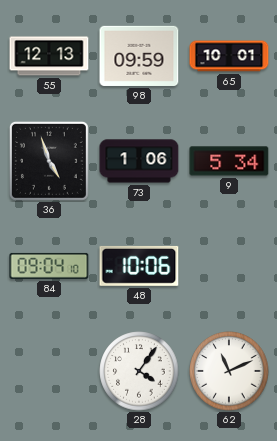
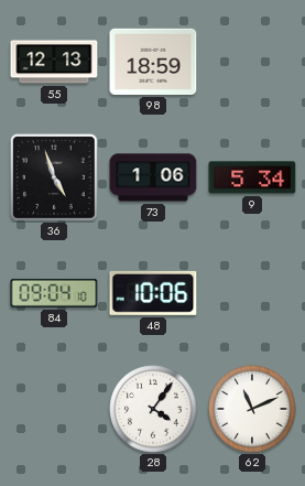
98: 09:59 -> 18:59
65: 10:01 -> none
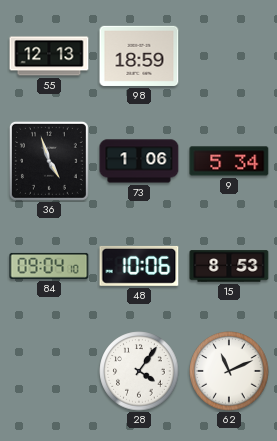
15: none -> 8:53
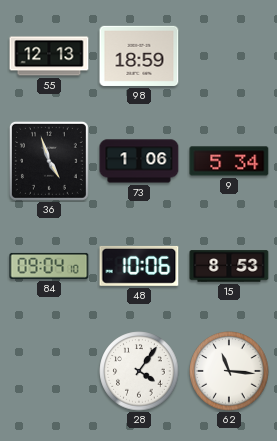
62: 11:11 -> 11:16
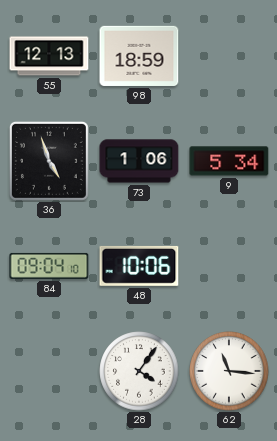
15: 8:53 -> none
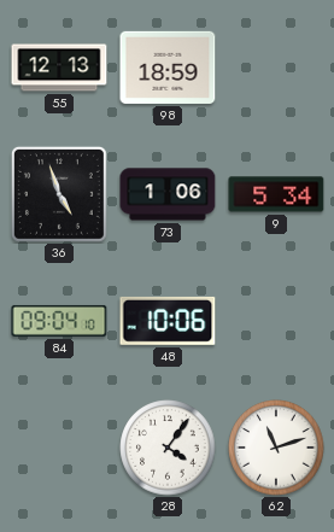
62: 11:16 -> 11:12
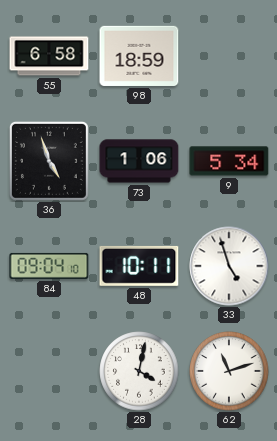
55: 12:13 -> 6:58
48: 10:06 -> 10:11
33: none -> 4:57
28: 4:06 -> 4:02
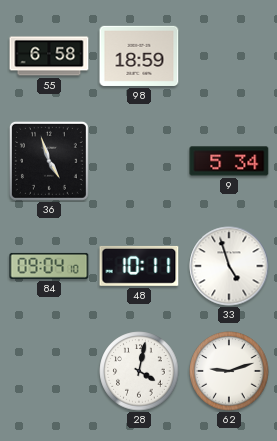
73: 1:06 -> none
62: 11:12 -> 9:12
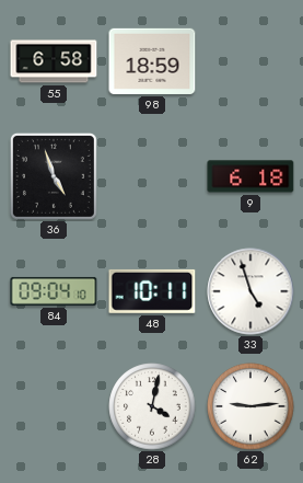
9: 5:34 -> 6:18
62: 9:12 -> 9:14
